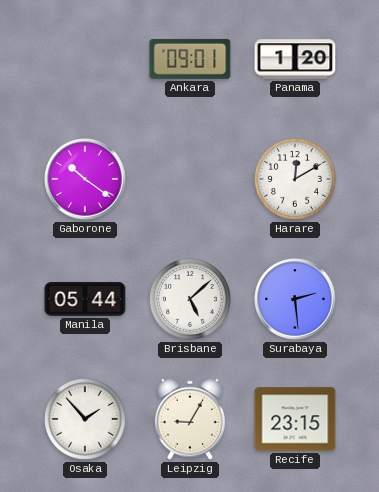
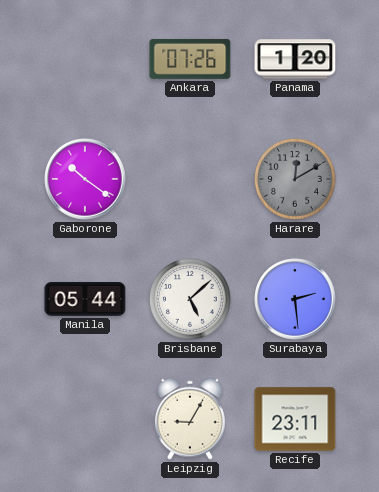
Ankara: 09:01 -> 07:26
Harare dial: white -> grey
Osaka: 1:53 -> none
Recife: 23:15 -> 23:11
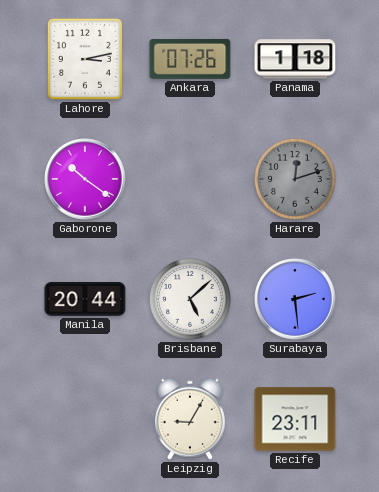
Lahore: none -> 3:13
Panama: 1:20 -> 1:18
Harare: 12:10 -> 12:12
Manila: 05:44 -> 20:44
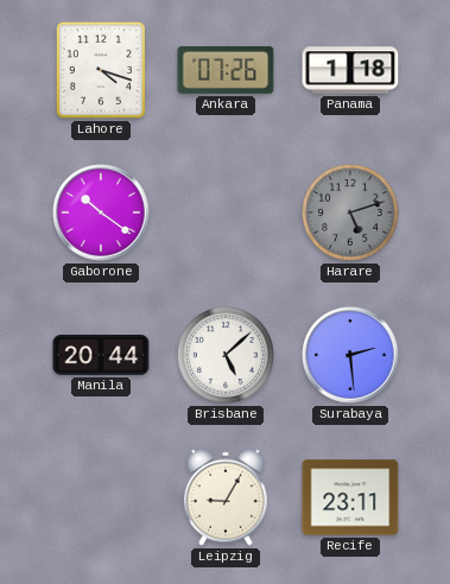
Lahore: 3:13 -> 4:18
Harare: 12:12 -> 5:12
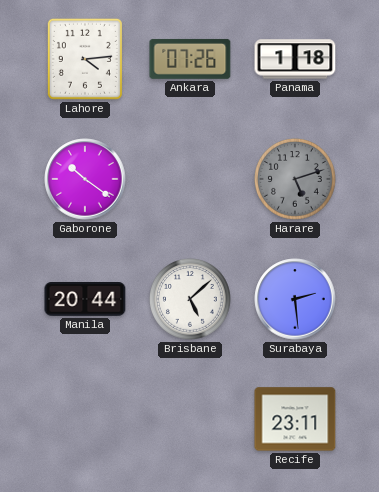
Lahore: 4:18 -> 4:14
Leipzig: 9:05 -> none
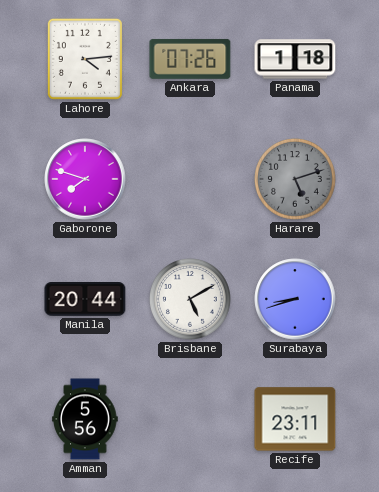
Gaborone: 10:21 -> 7:48
Brisbane: 5:08 -> 5:10
Surabaya: 2:29 -> 8:42
Amman: none -> 5:56
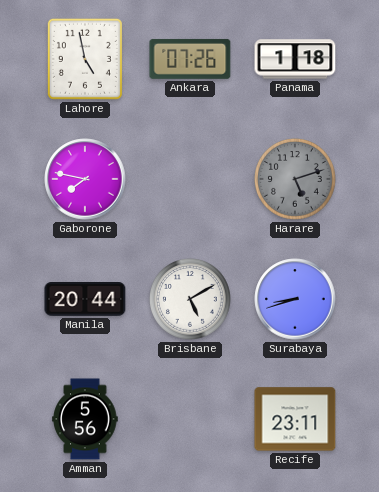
Lahore: 4:14 -> 4:58
Gaborone: 7:48 -> 7:47
